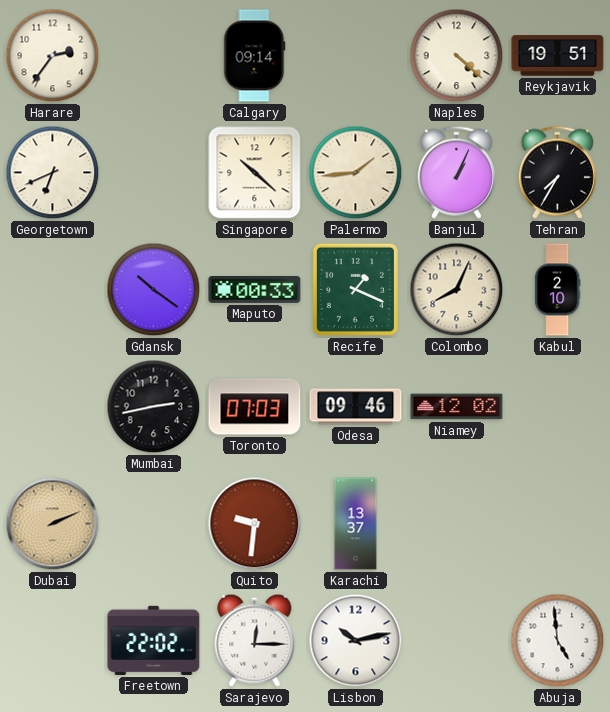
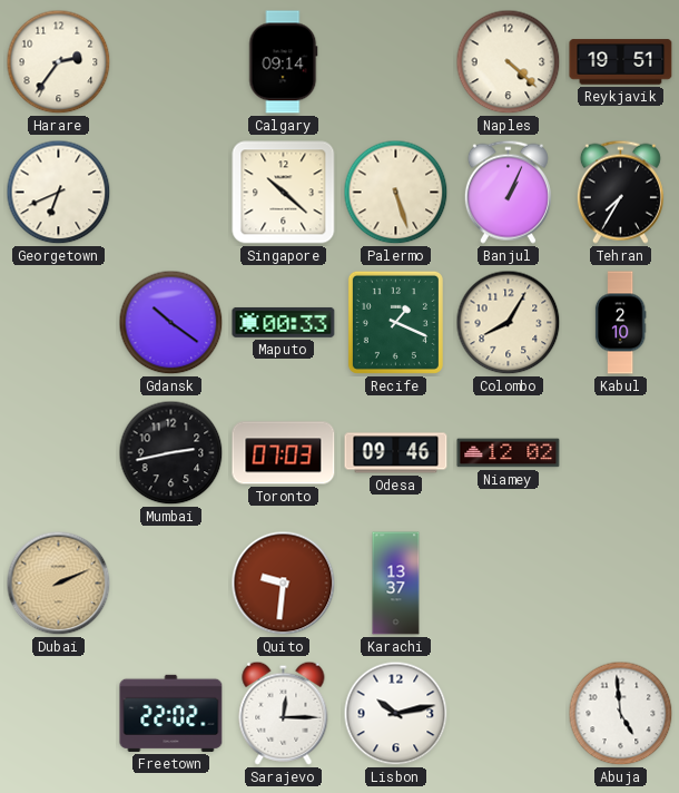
Palermo: 1:44 -> 5:27
Colombo: 8:04 -> 8:05
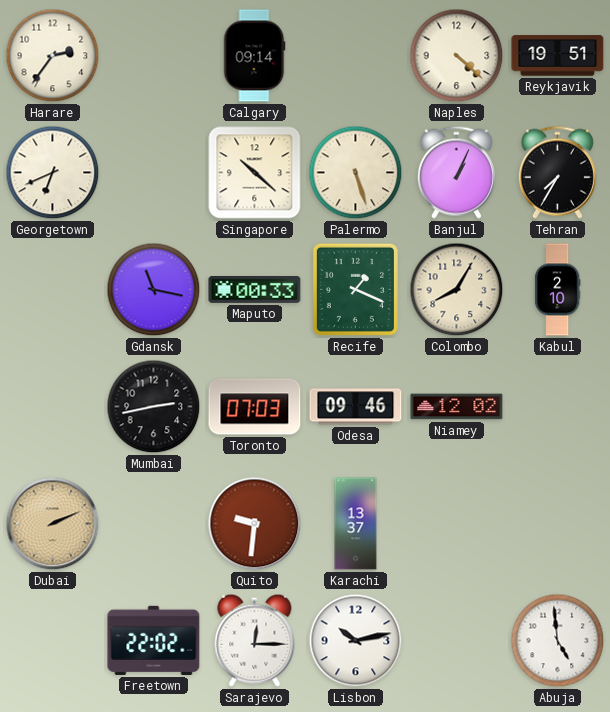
Gdansk: 10:21 -> 11:17
